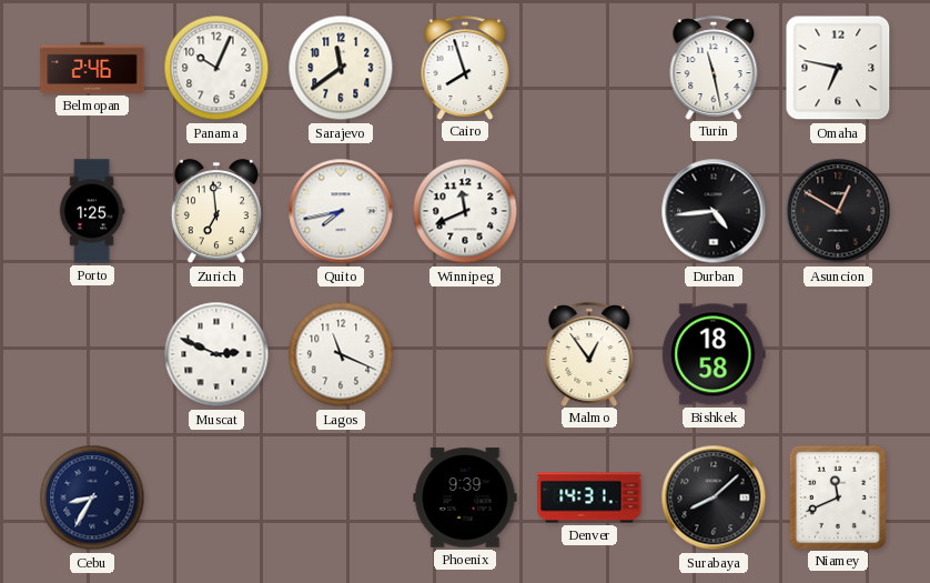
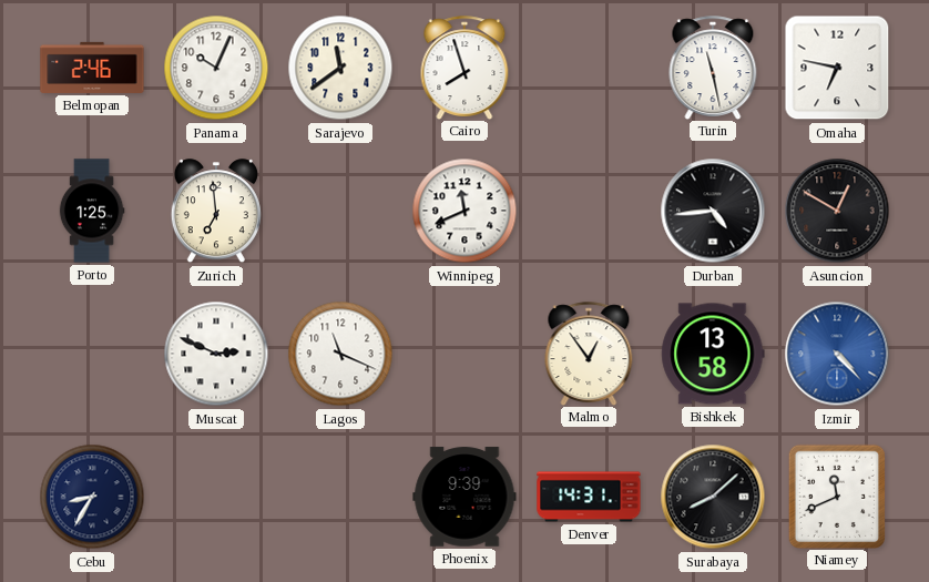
Quito: 7:43 -> none
Bishkek: 18:58 -> 13:58
Izmir: none -> 4:23
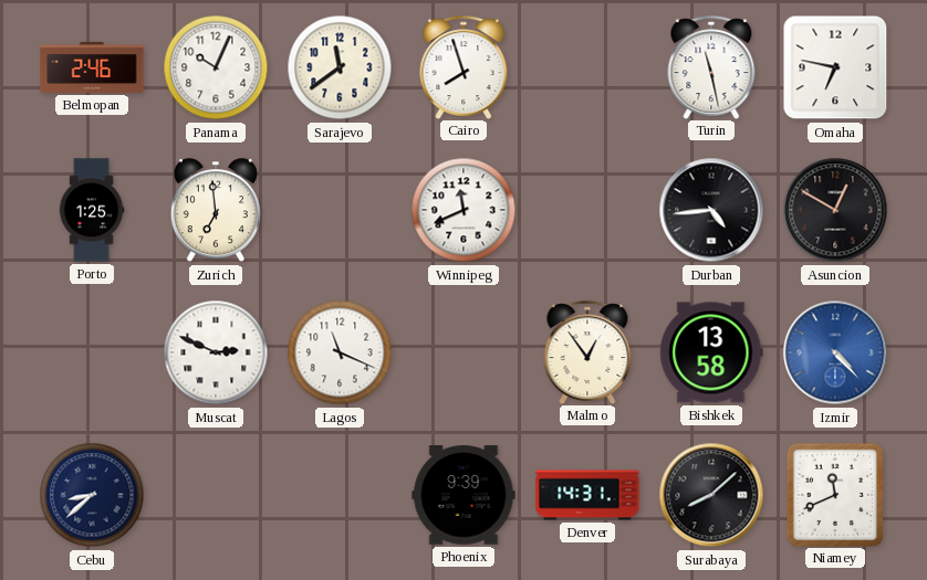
Cebu: 8:35 -> 8:38
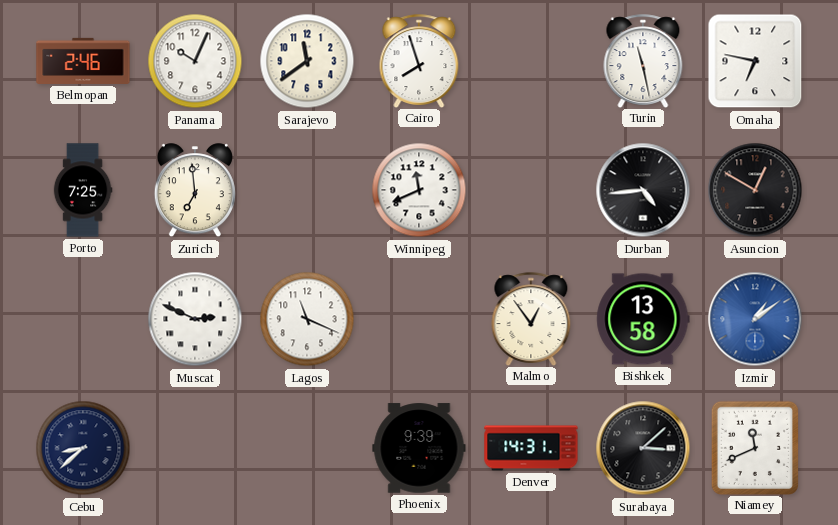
Porto: 1:25 -> 7:25
Izmir: 4:23 -> 1:09
Surabaya: 8:08 -> 3:08
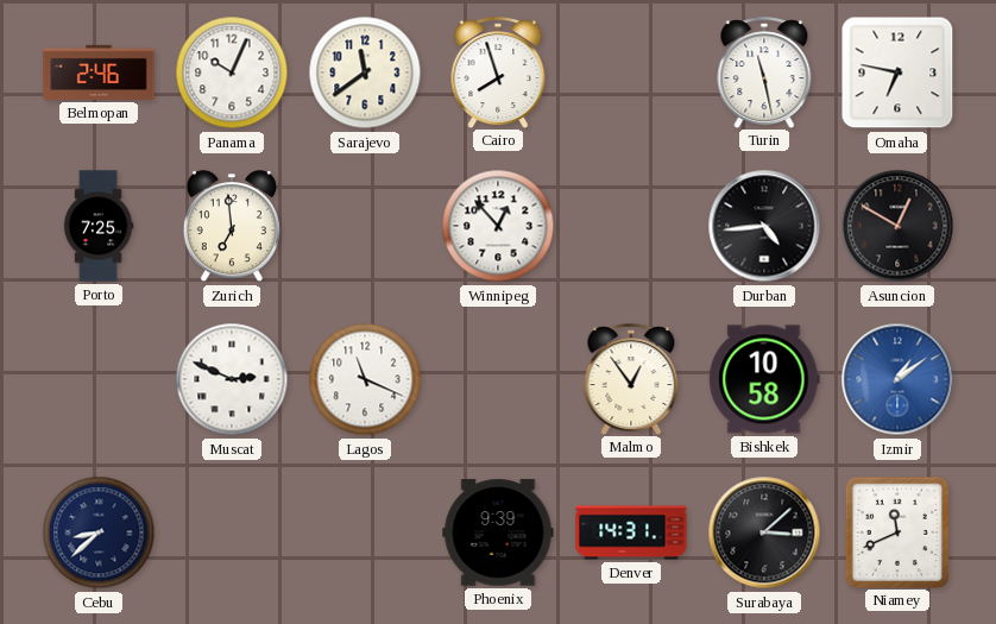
Winnipeg: 11:41 -> 12:53
Bishkek: 13:58 -> 10:58
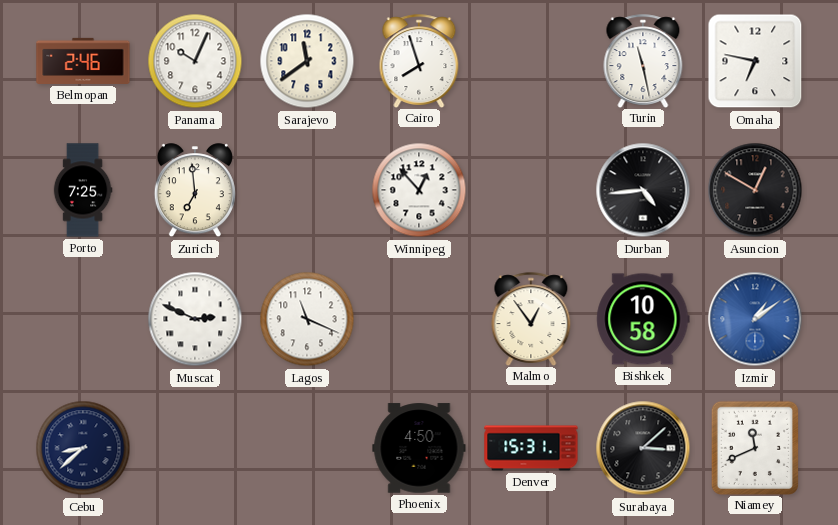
Phoenix: 9:39 -> 4:50
Denver: 14:31 -> 15:31
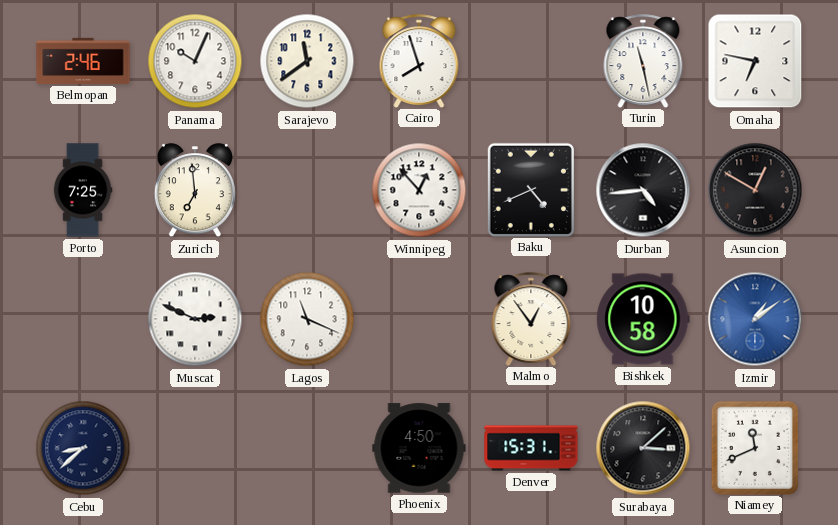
Baku: none -> 4:41
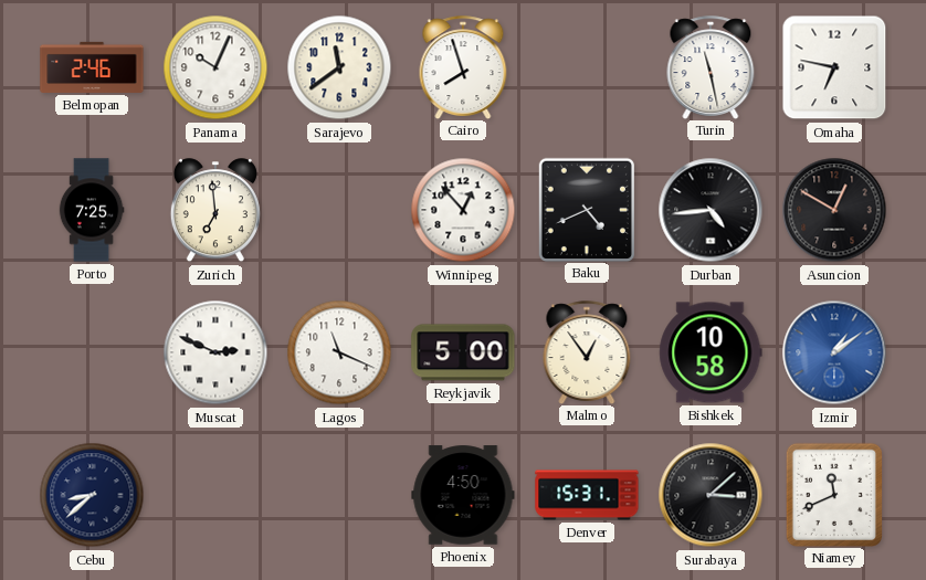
Reykjavik: none -> 5:00
